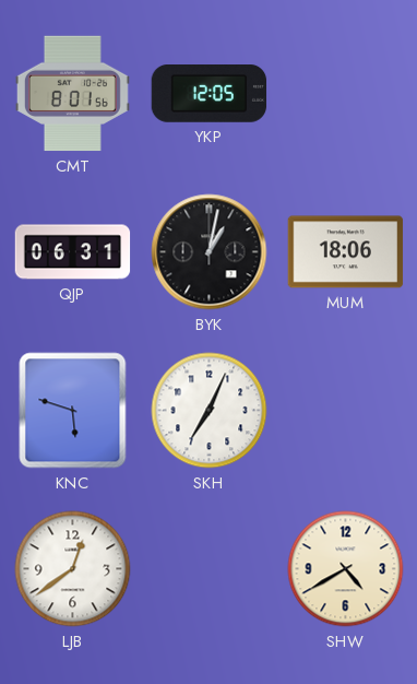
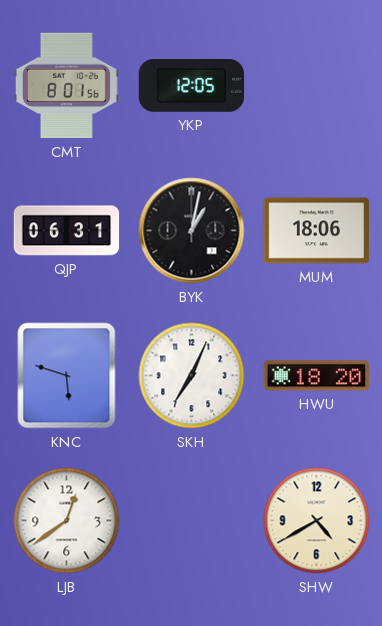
HWU: none -> 18:20
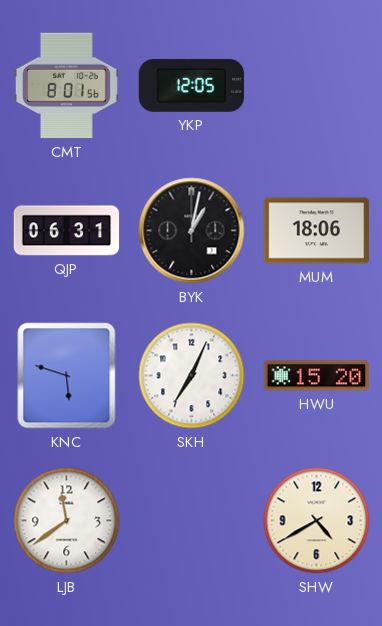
HWU: 18:20 -> 15:20
LJB: 12:39 -> 11:39
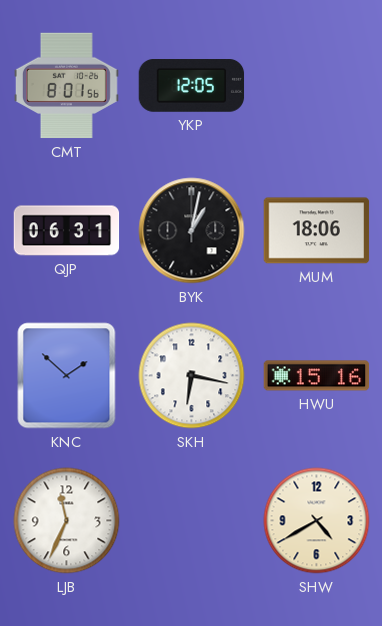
KNC: 5:48 -> 1:52
SKH: 7:04 -> 6:17
HWU: 15:20 -> 15:16
LJB: 11:39 -> 11:34
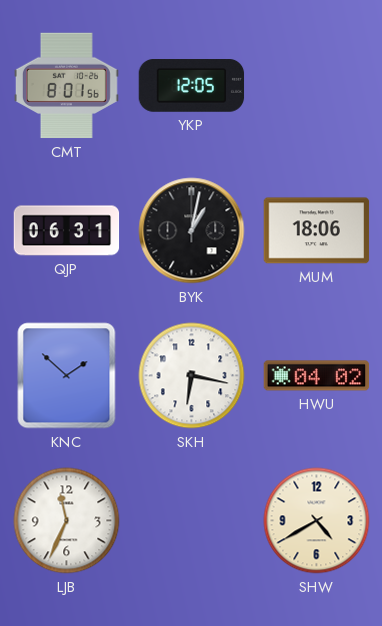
HWU: 15:16 -> 04:02
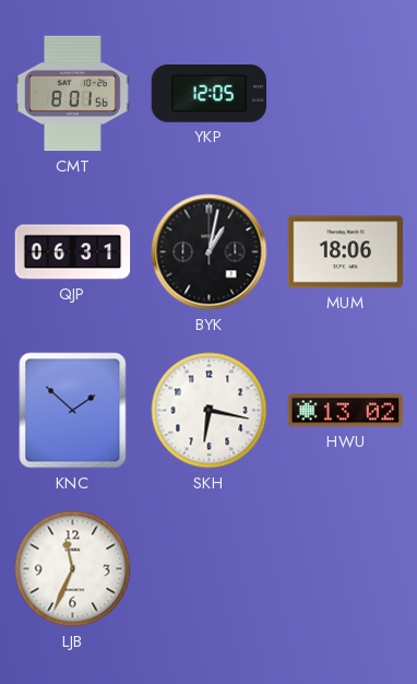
HWU: 04:02 -> 13:02
SHW: 4:40 -> none
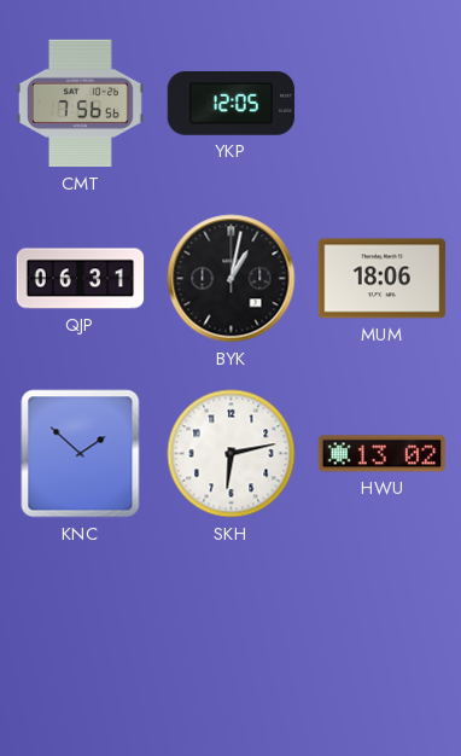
CMT: 8:01 -> 7:56
SKH: 6:17 -> 6:13
LJB: 11:34 -> none
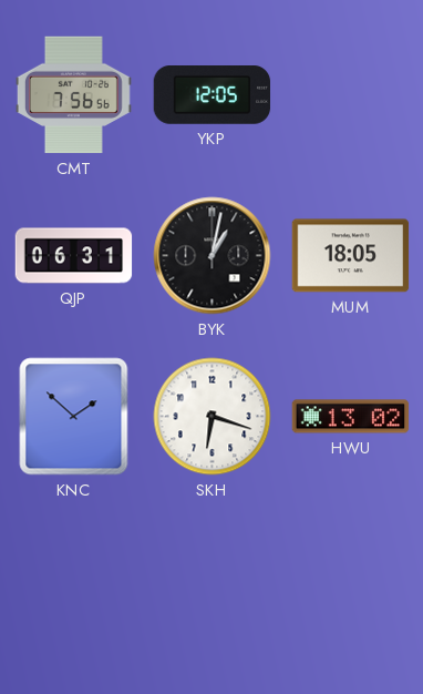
MUM: 18:06 -> 18:05
SKH: 6:13 -> 6:18
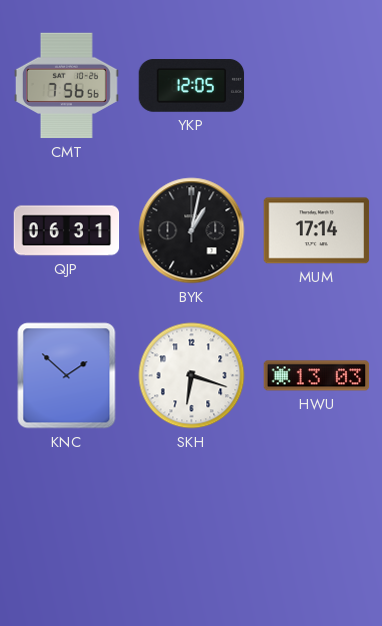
MUM: 18:05 -> 17:14
HWU: 13:02 -> 13:03
